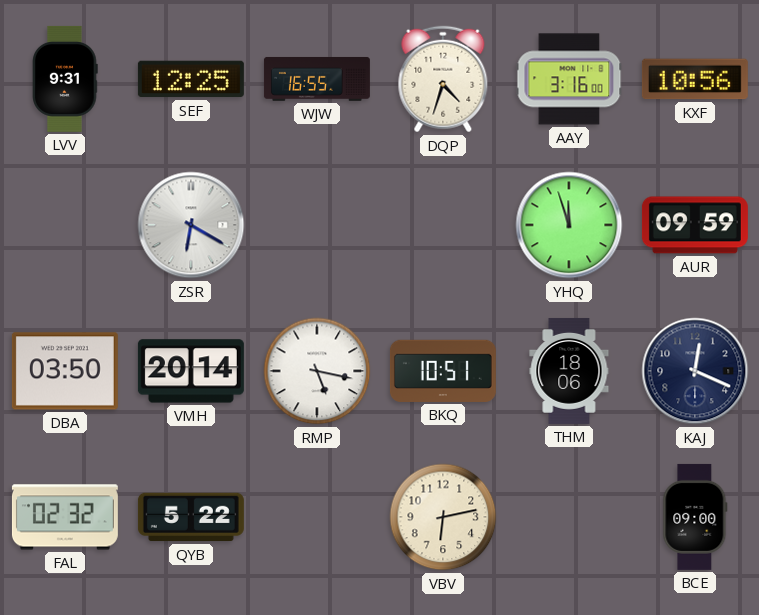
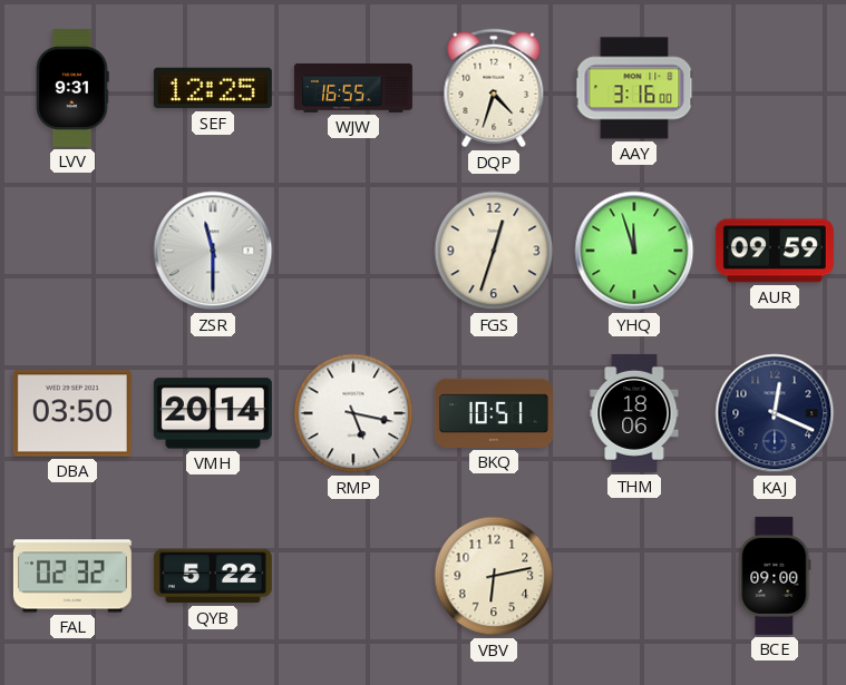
KXF: 10:56 -> none
ZSR: 6:20 -> 11:30
FGS: none -> 12:33
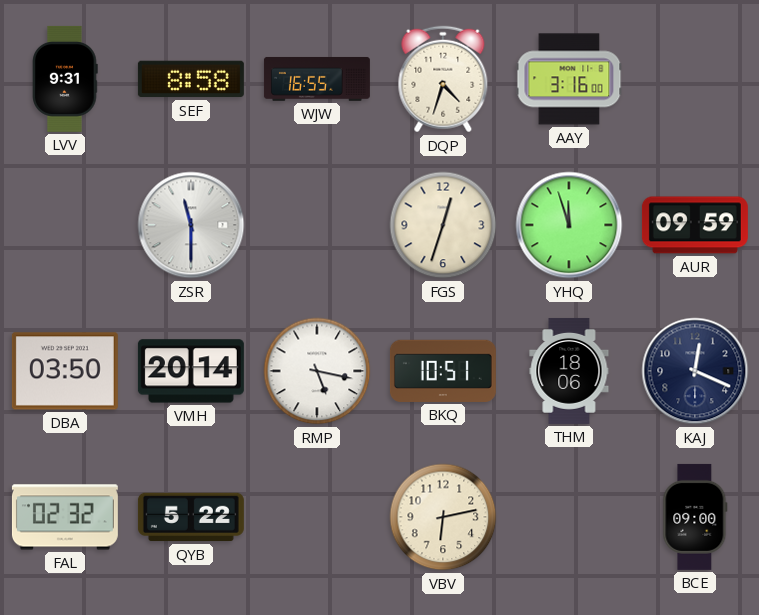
SEF: 12:25 -> 8:58
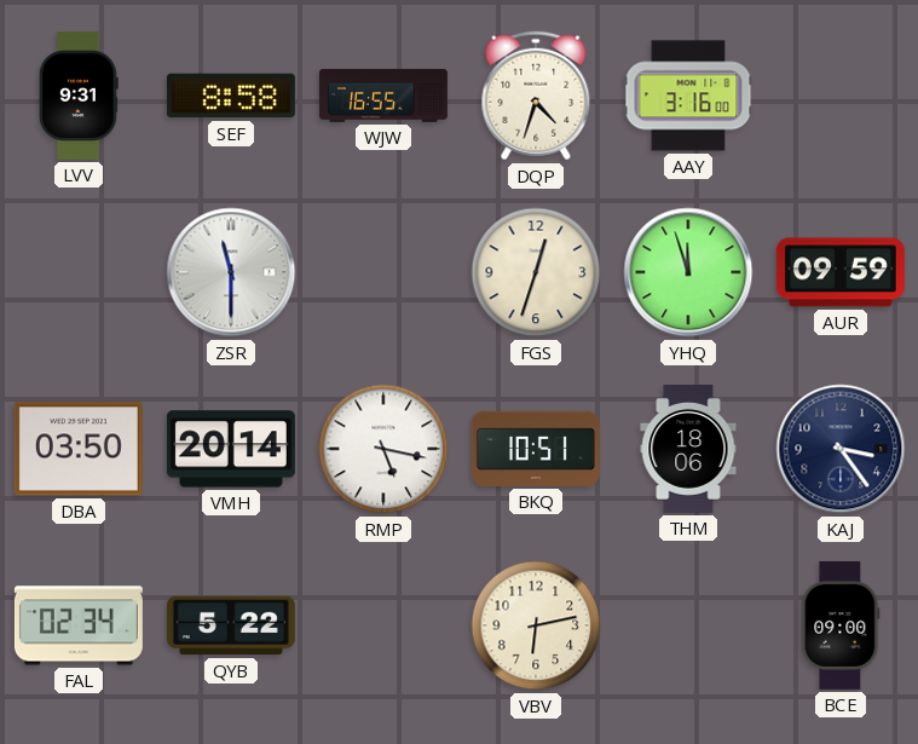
KAJ: 12:19 -> 3:24
FAL: 02:32 -> 02:34
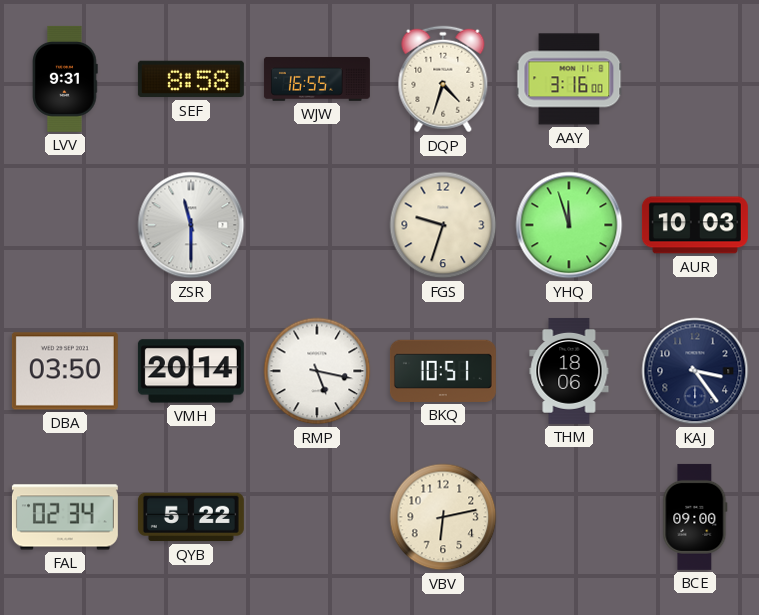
FGS: 12:33 -> 9:33
AUR: 09:59 -> 10:03
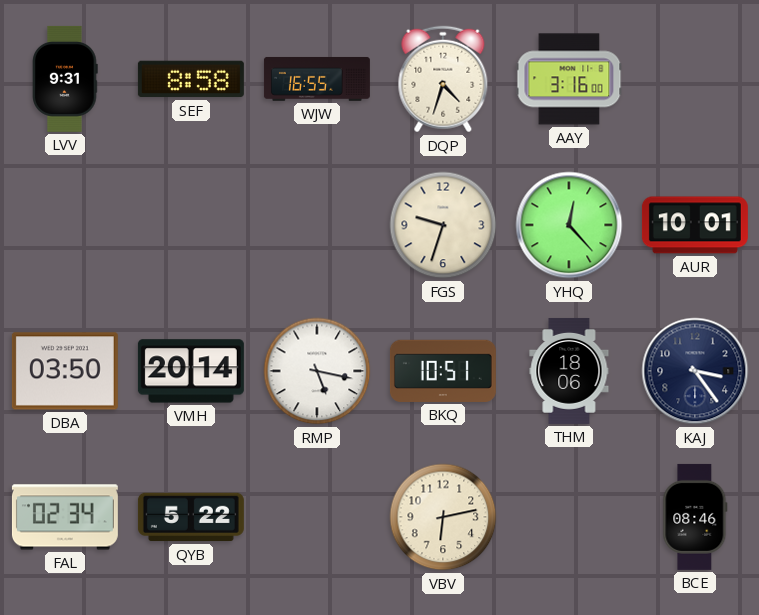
ZSR: 11:30 -> none
YHQ: 11:57 -> 12:23
AUR: 10:03 -> 10:01
BCE: 09:00 -> 08:46
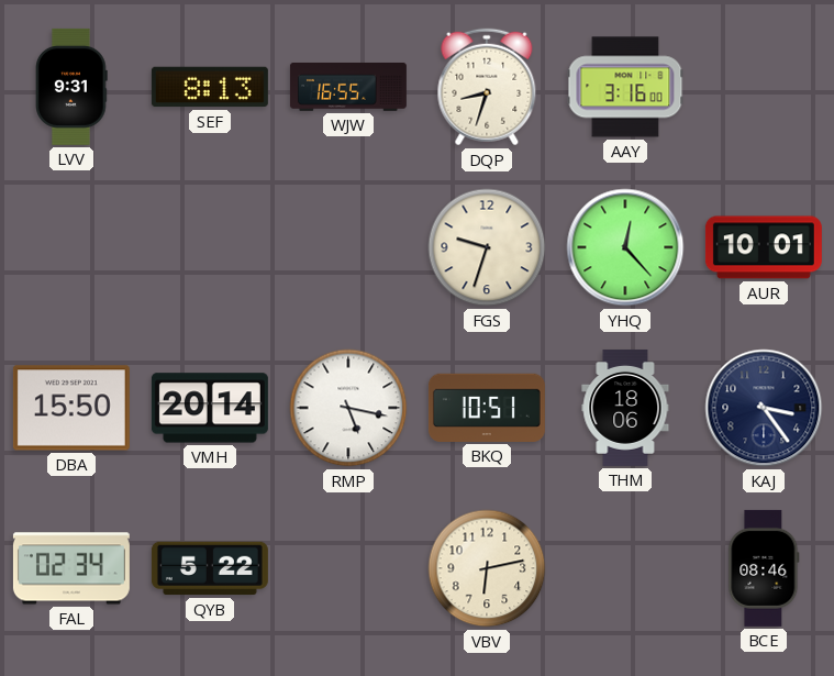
SEF: 8:58 -> 8:13
DQP: 4:33 -> 8:33
DBA: 03:50 -> 15:50
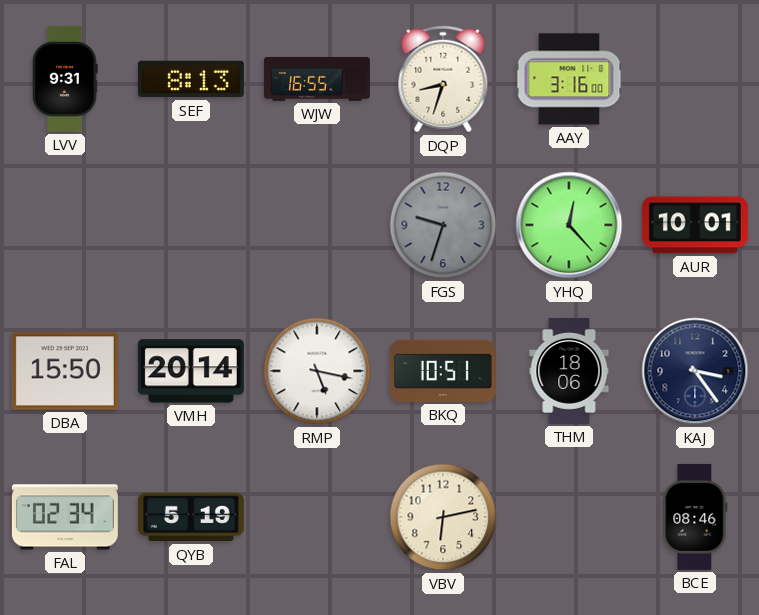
FGS dial: cream -> grey
QYB: 5:22 -> 5:19
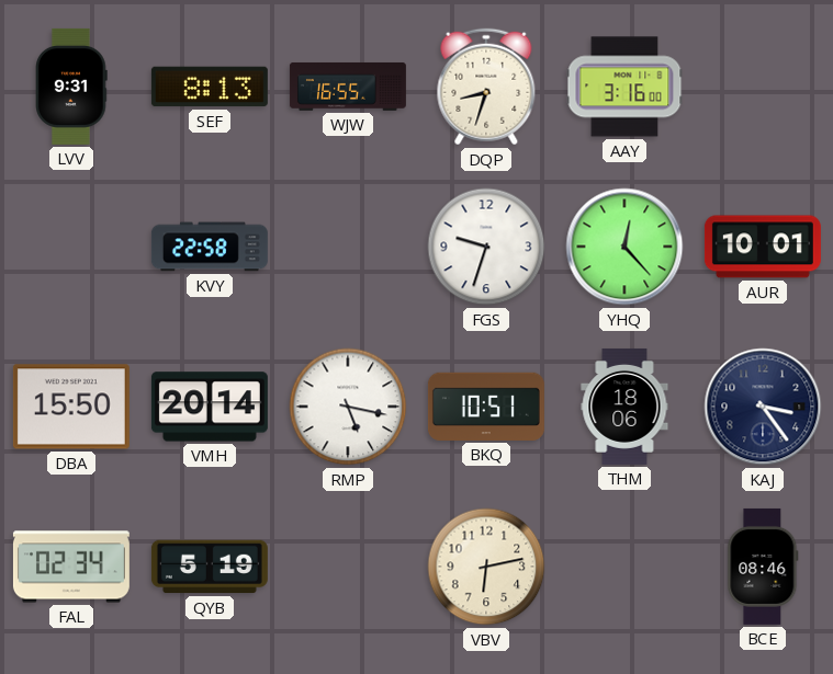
KVY: none -> 22:58
FGS dial: grey -> white
